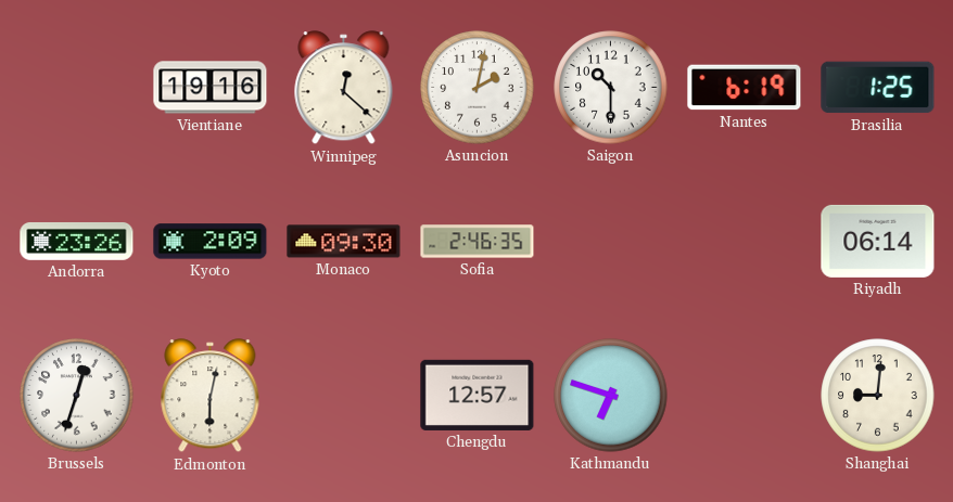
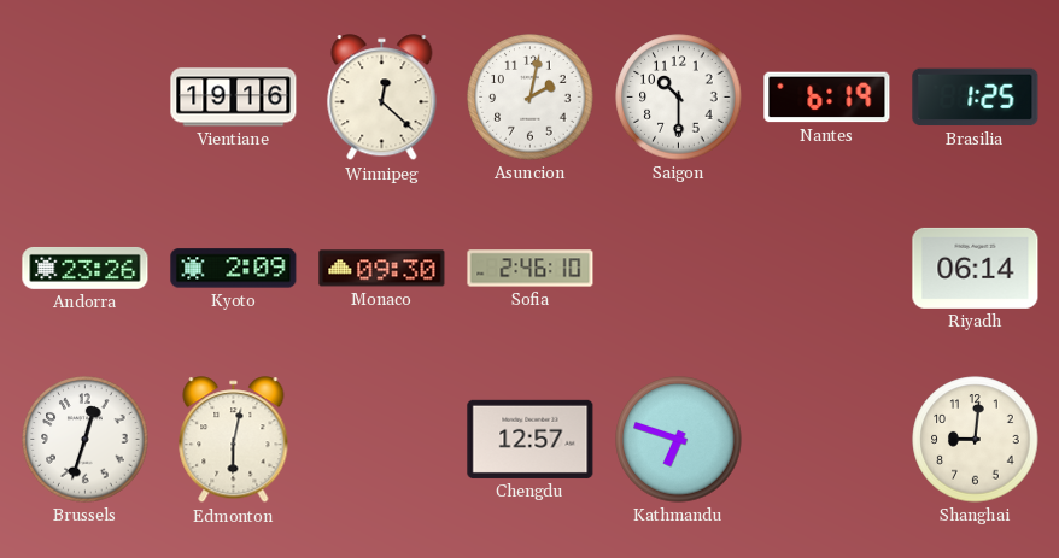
Sofia: 2:46:35 -> 2:46:10
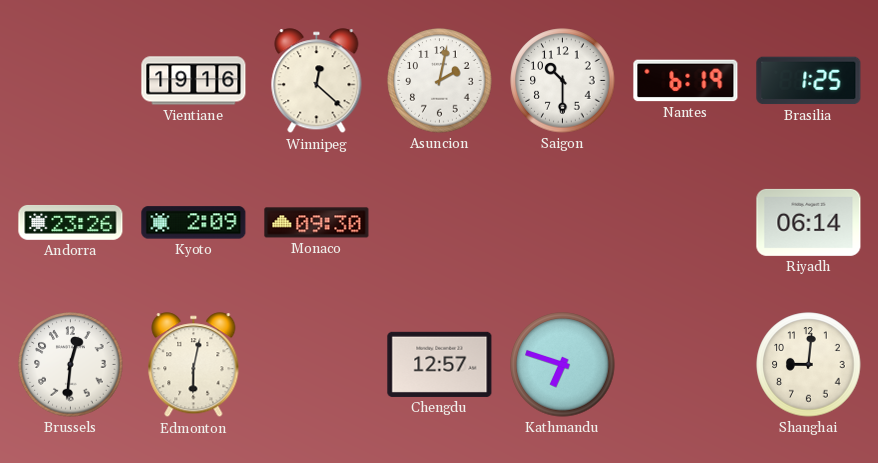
Sofia: 2:46 -> none
Brussels: 12:33 -> 12:31
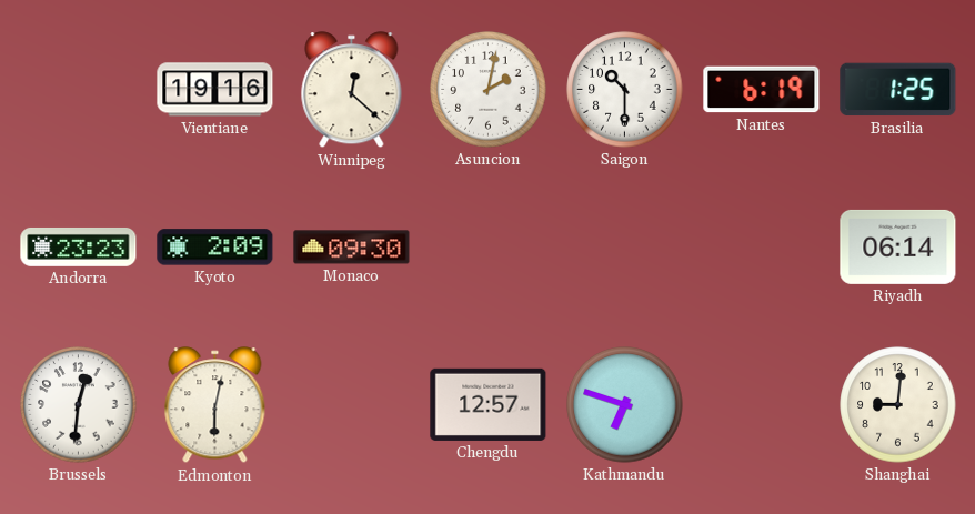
Andorra: 23:26 -> 23:23
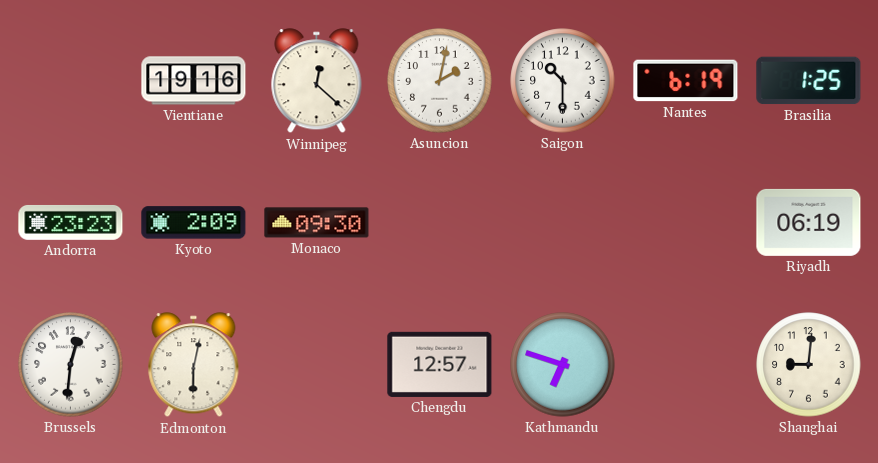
Riyadh: 06:14 -> 06:19
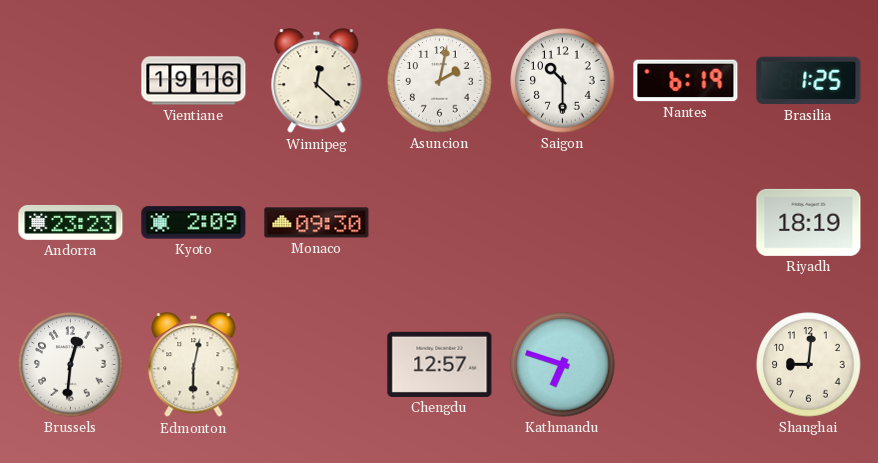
Riyadh: 06:19 -> 18:19
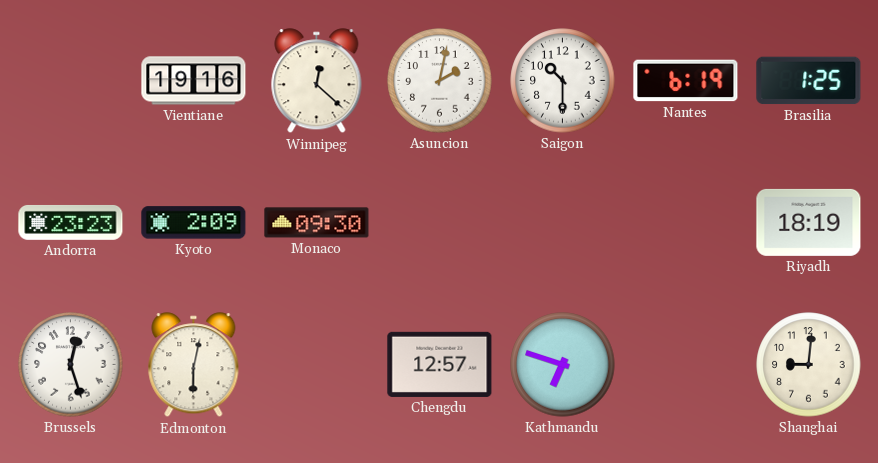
Brussels: 12:31 -> 12:27
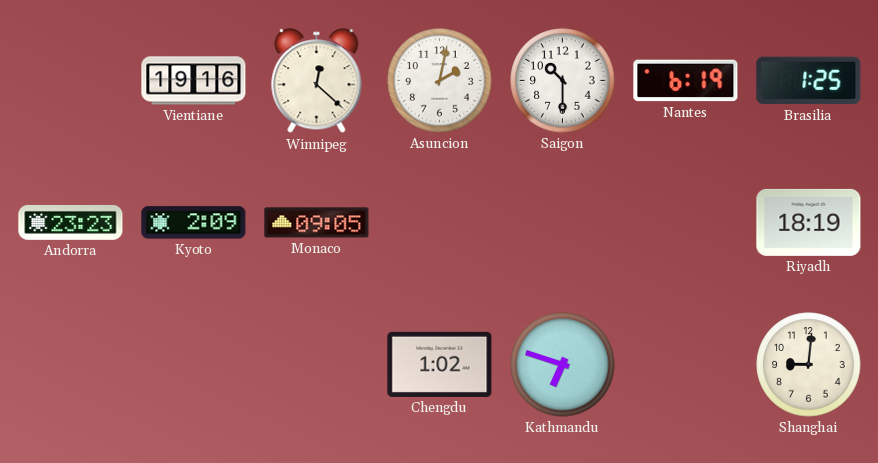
Monaco: 09:30 -> 09:05
Brussels: 12:27 -> none
Edmonton: 6:02 -> none
Chengdu: 12:57 -> 1:02
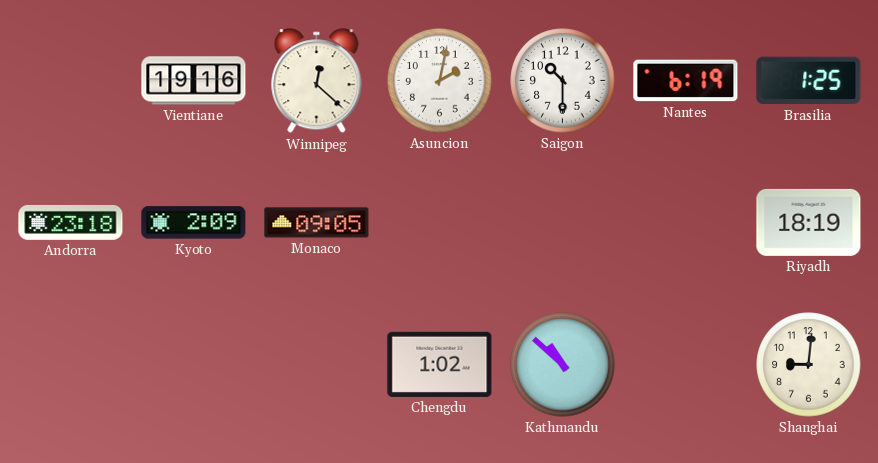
Andorra: 23:23 -> 23:18
Kathmandu: 6:48 -> 10:52
